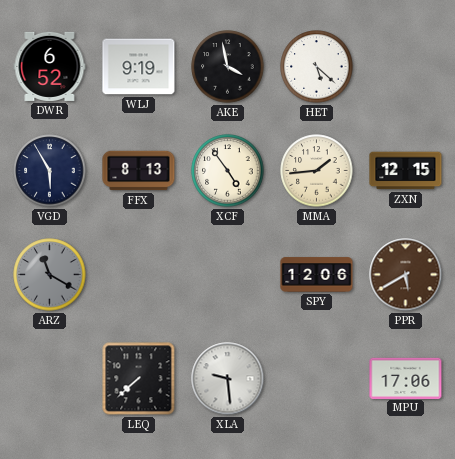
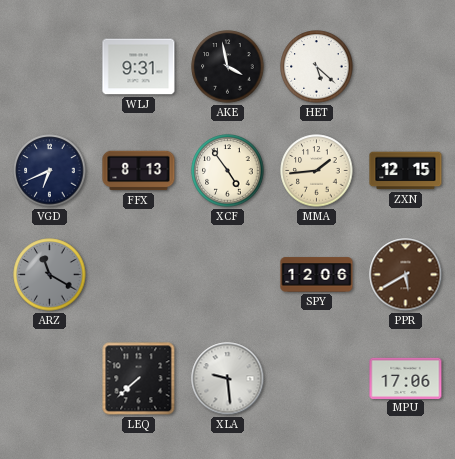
DWR: 6:52 -> none
WLJ: 9:19 -> 9:31
VGD: 5:55 -> 6:41
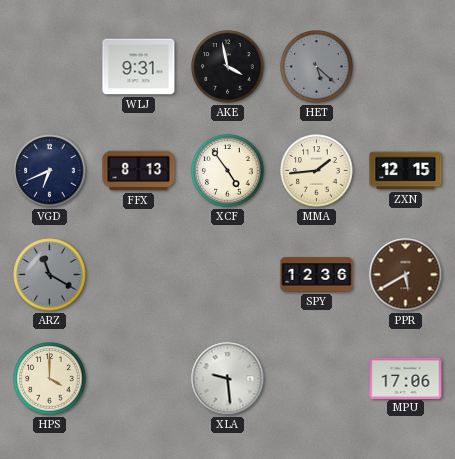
HET dial: white -> grey
SPY: 12:06 -> 12:36
HPS: none -> 4:00
LEQ: 7:38 -> none
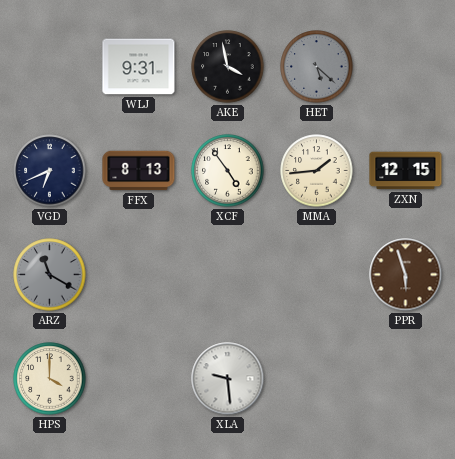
SPY: 12:36 -> none
PPR: 5:40 -> 5:57
MPU: 17:06 -> none
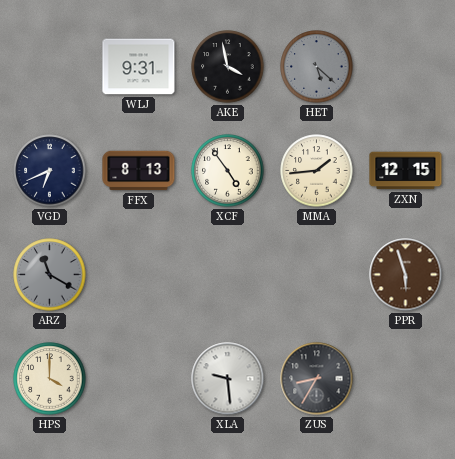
ZUS: none -> 8:35
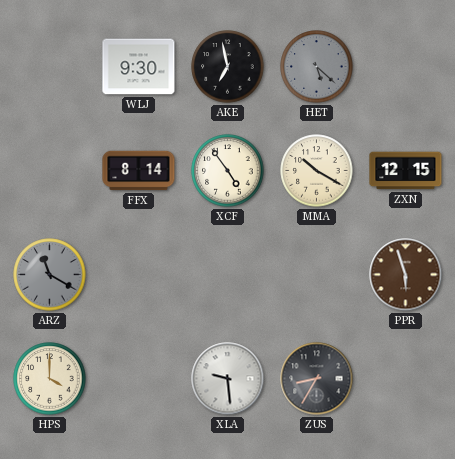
WLJ: 9:31 -> 9:30
AKE: 3:58 -> 6:58
VGD: 6:41 -> none
FFX: 8:13 -> 8:14
MMA: 1:44 -> 10:20
